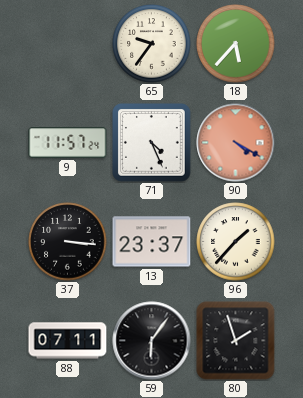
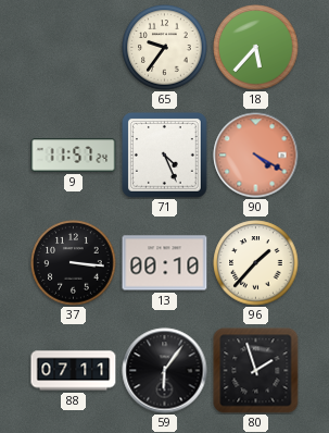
13: 23:37 -> 00:10
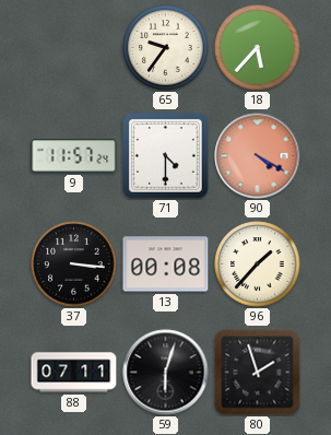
71: 4:26 -> 4:30
13: 00:10 -> 00:08
59: 6:06 -> 6:03
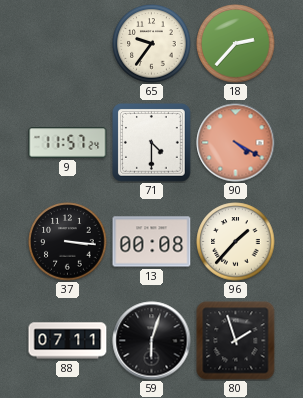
18: 5:37 -> 2:37
